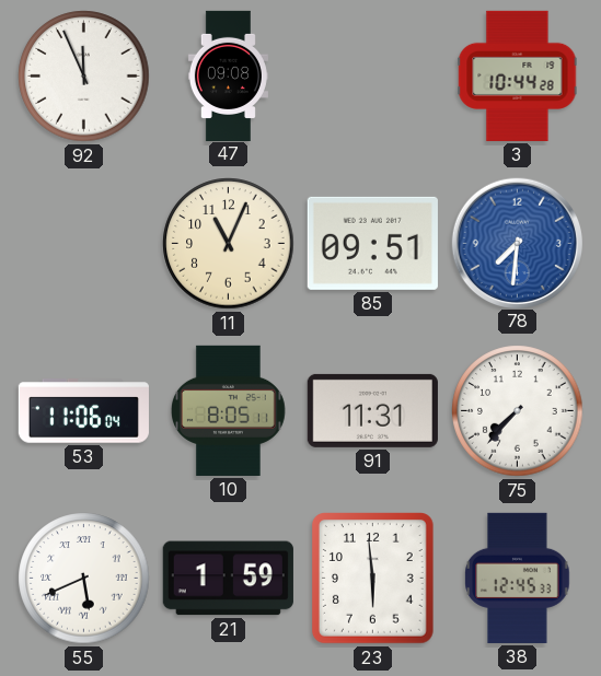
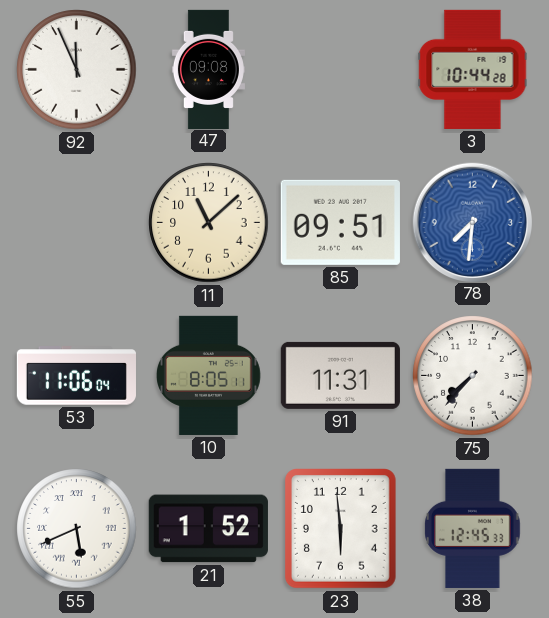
11: 11:04 -> 11:08
21: 1:59 -> 1:52
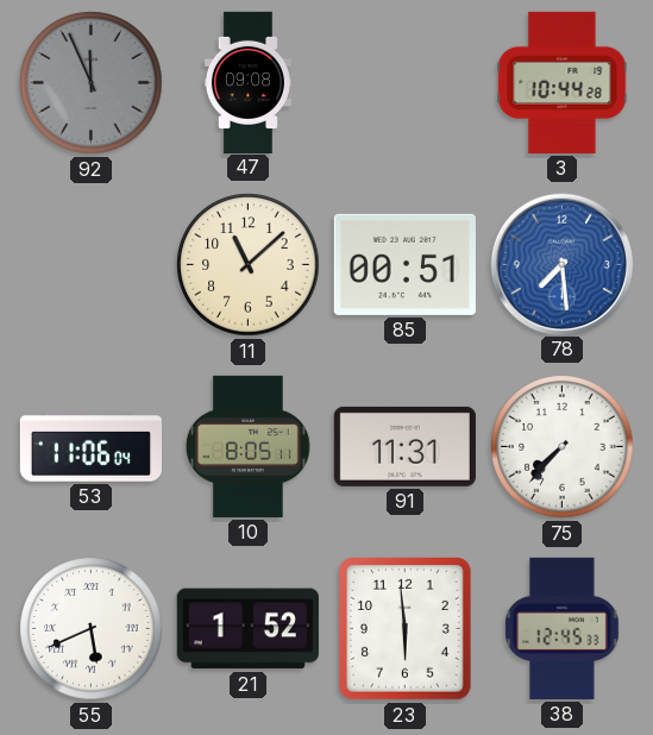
92 dial: white -> grey
85: 09:51 -> 00:51
78: 7:31 -> 7:29
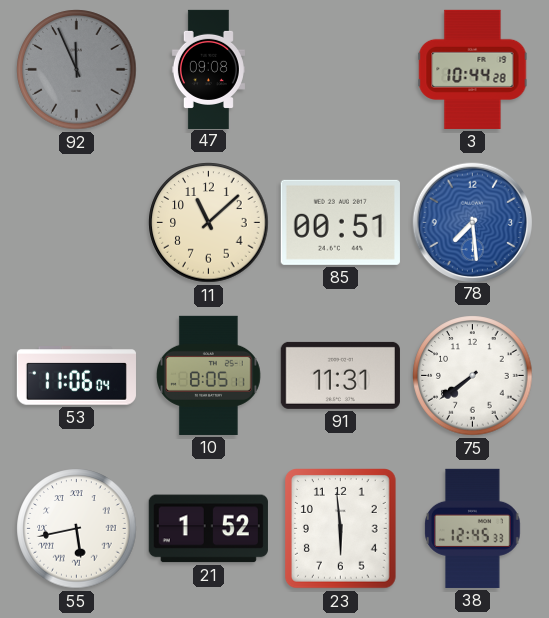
75: 7:37 -> 7:39
55: 5:41 -> 5:43
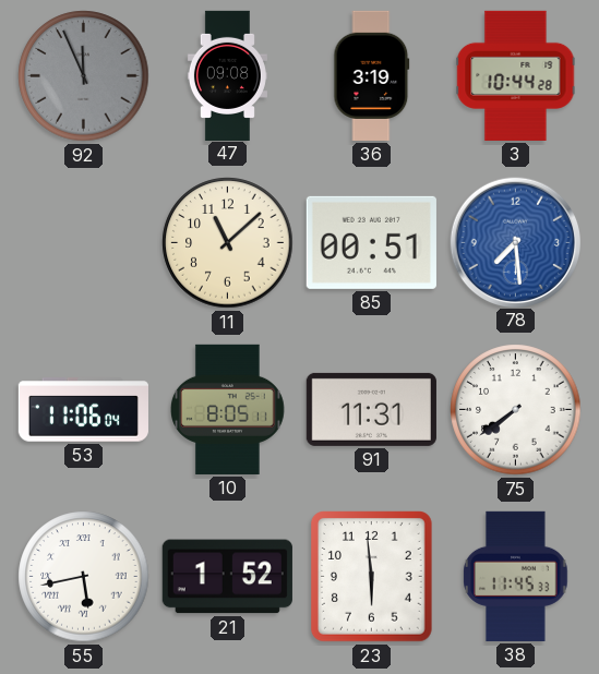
36: none -> 3:19
38: 12:45 -> 11:45
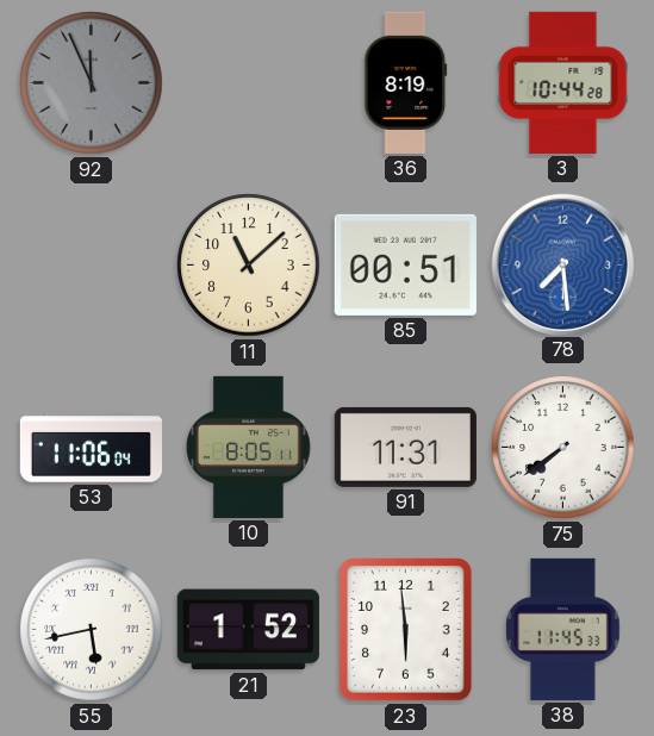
47: 09:08 -> none
36: 3:19 -> 8:19
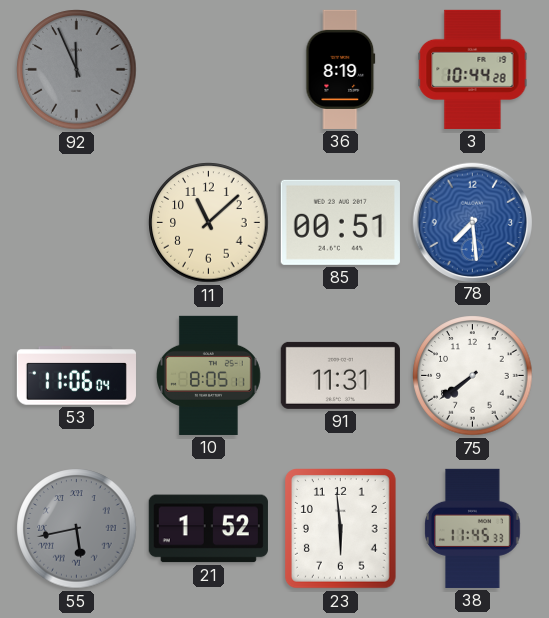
55 dial: white -> grey
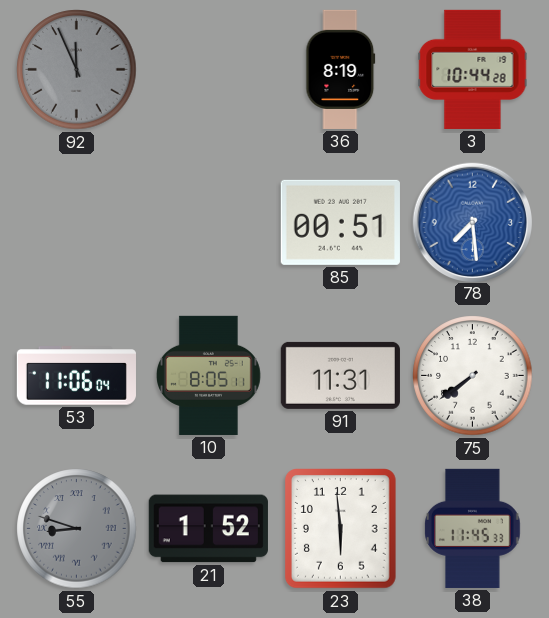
11: 11:08 -> none
55: 5:43 -> 8:48
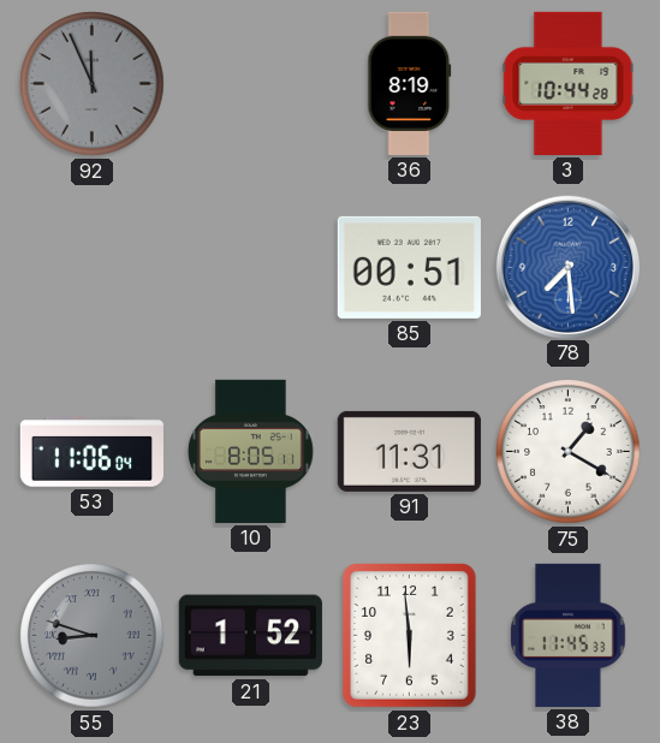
75: 7:39 -> 1:20
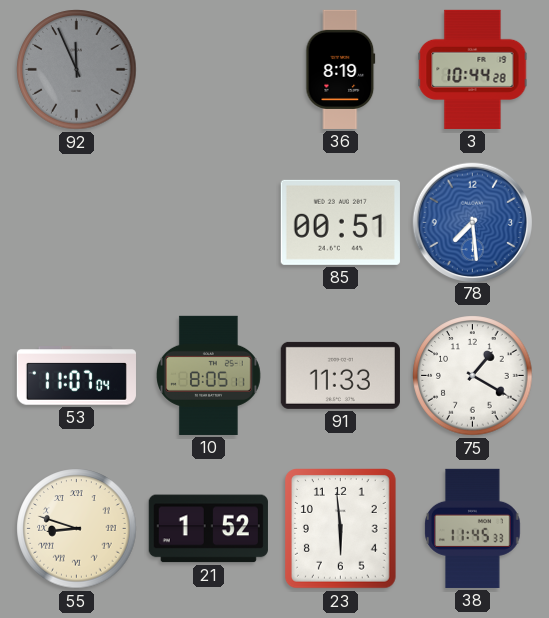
53: 11:06 -> 11:07
91: 11:31 -> 11:33
55 dial: grey -> cream
